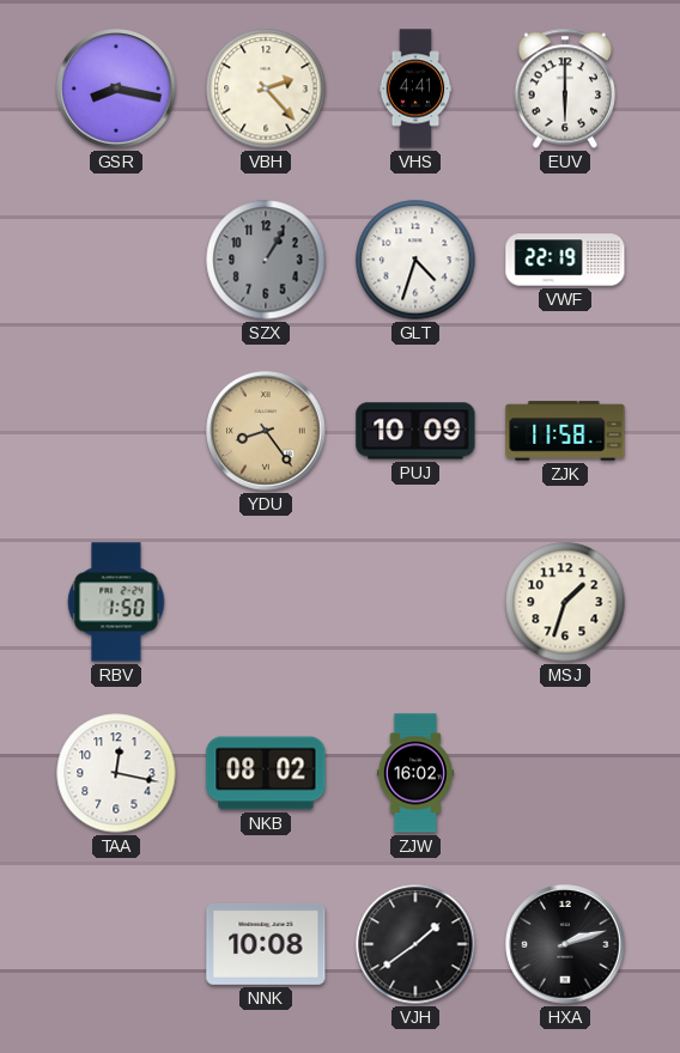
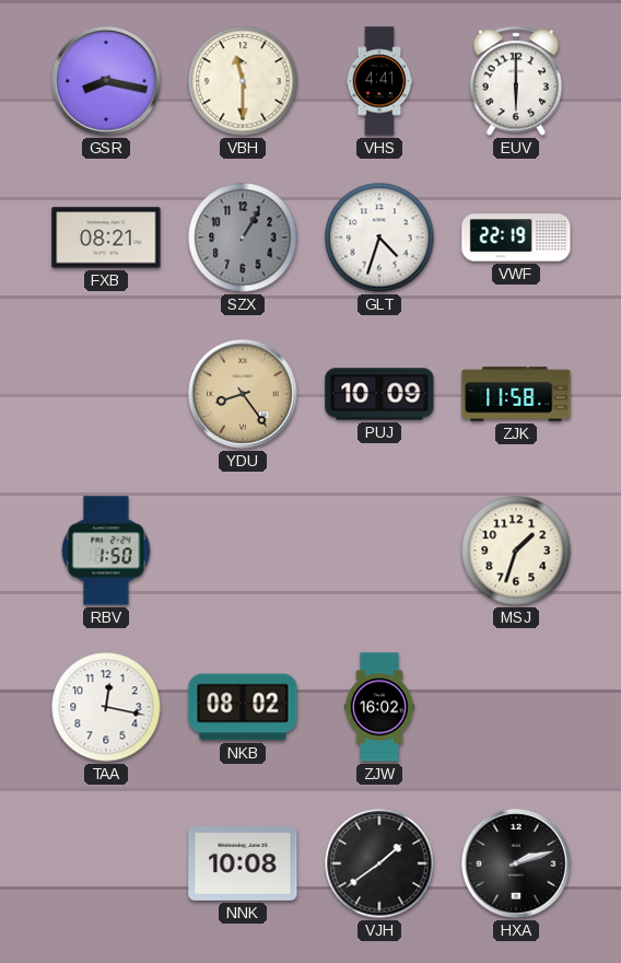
VBH: 2:23 -> 11:30
FXB: none -> 08:21
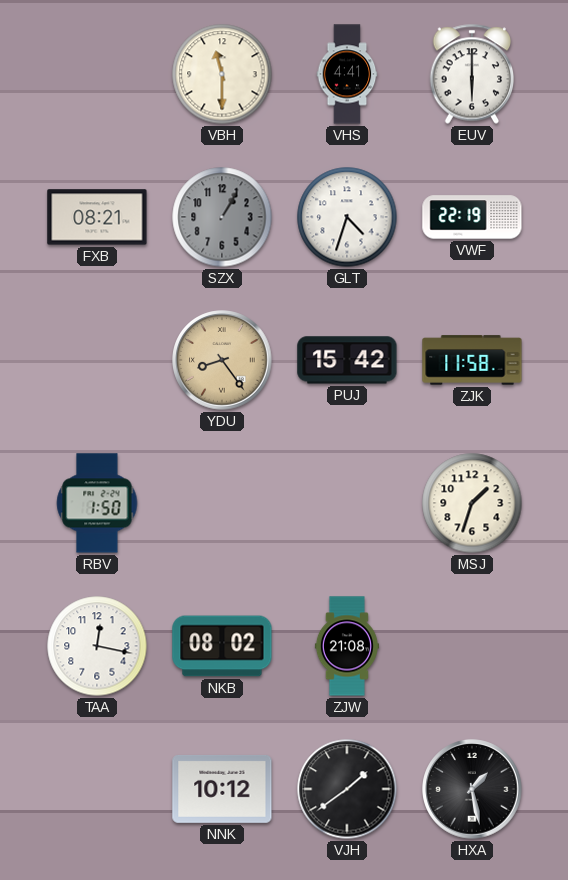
GSR: 8:17 -> none
PUJ: 10:09 -> 15:42
ZJW: 16:02 -> 21:08
NNK: 10:08 -> 10:12
HXA: 2:12 -> 1:28
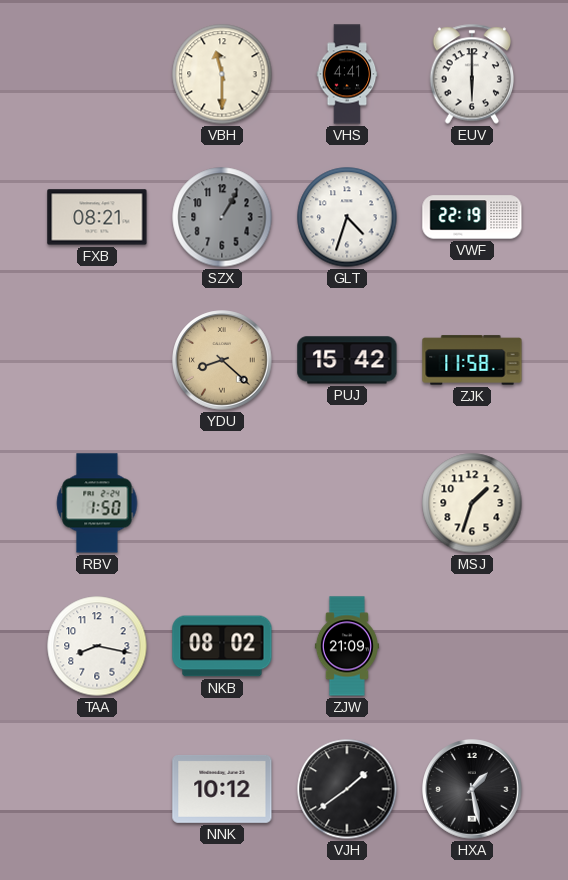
YDU: 8:24 -> 8:22
TAA: 12:17 -> 8:17
ZJW: 21:08 -> 21:09
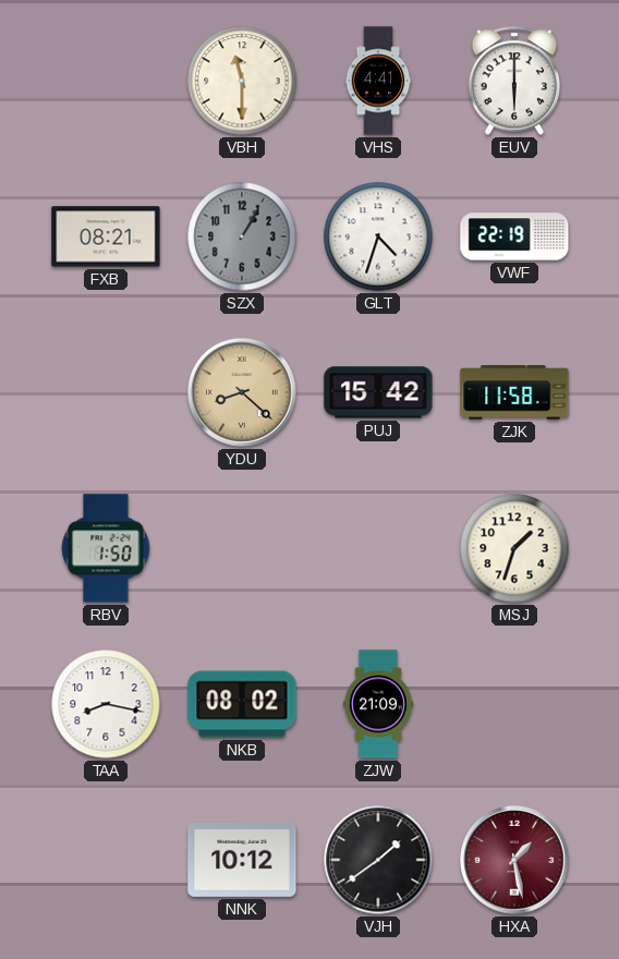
HXA dial: black -> burgundy
